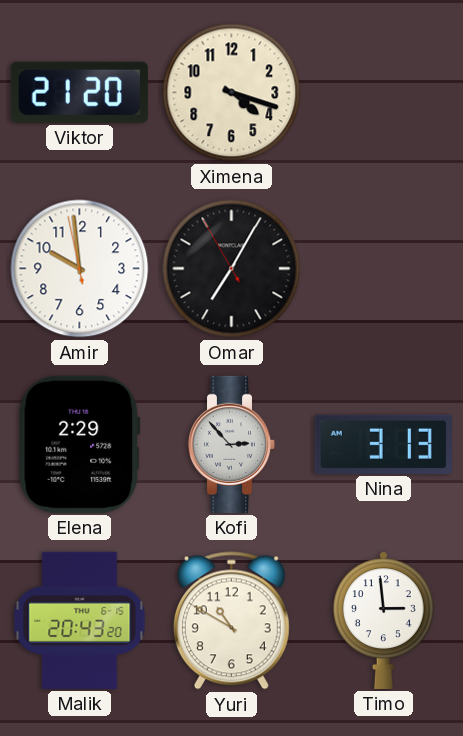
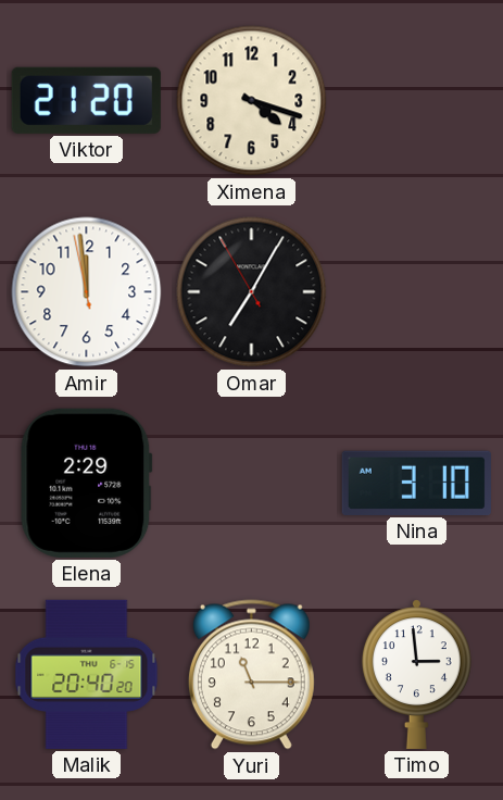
Amir: 9:58 -> 11:58
Kofi: 2:53 -> none
Nina: 3:13 -> 3:10
Malik: 20:43 -> 20:40
Yuri: 10:50 -> 11:15
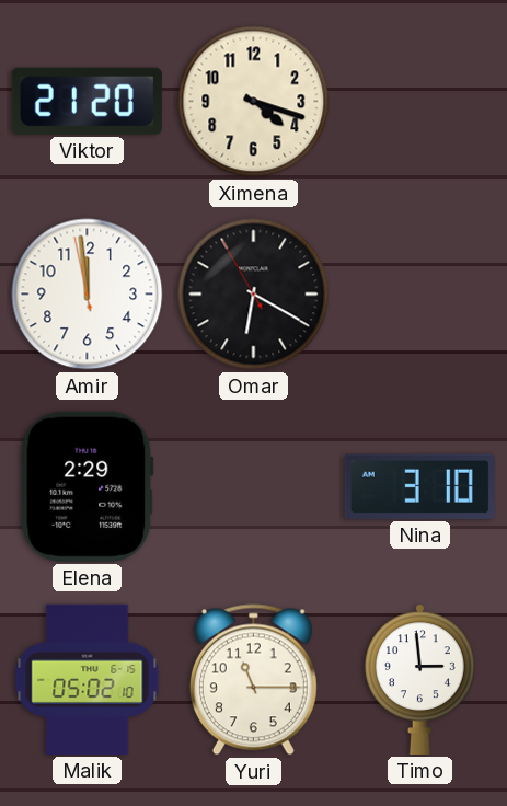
Omar: 7:04 -> 6:19
Malik: 20:40 -> 05:02
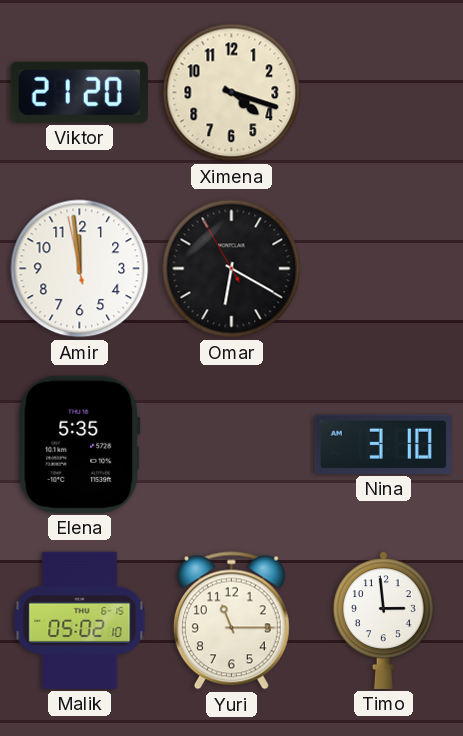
Elena: 2:29 -> 5:35
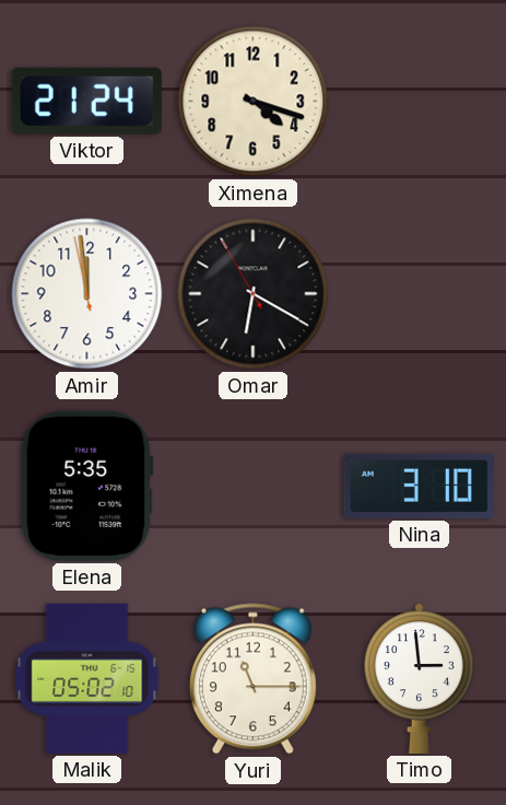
Viktor: 21:20 -> 21:24
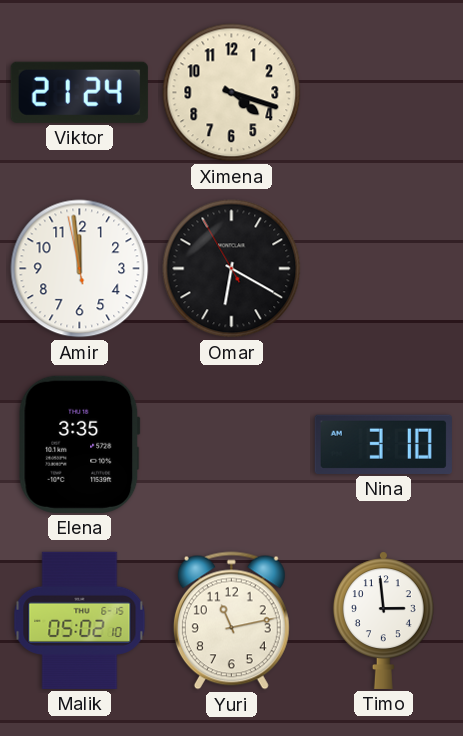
Elena: 5:35 -> 3:35
Yuri: 11:15 -> 11:13
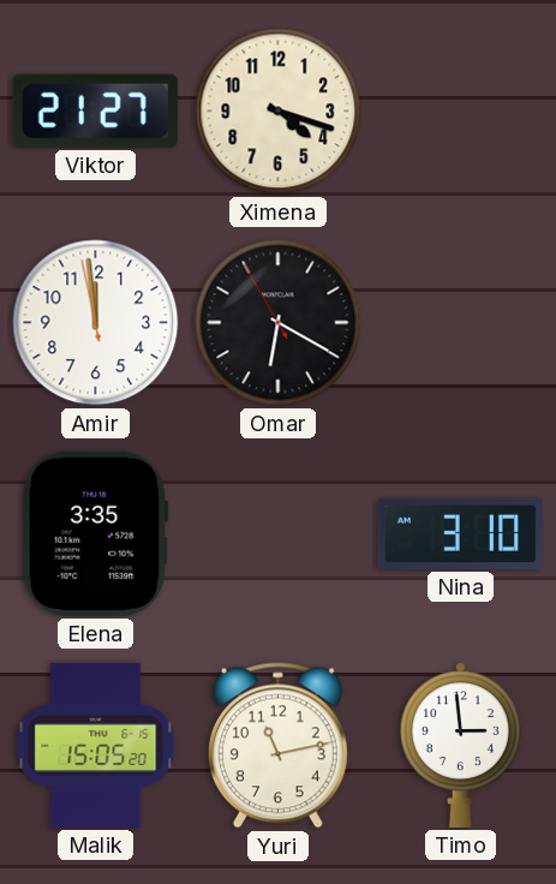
Viktor: 21:24 -> 21:27
Malik: 05:02 -> 15:05
